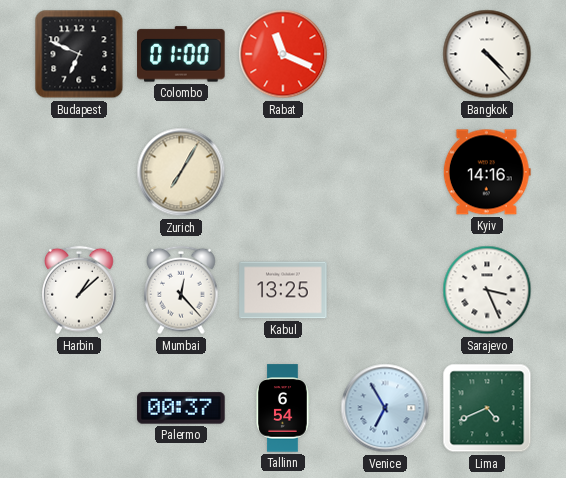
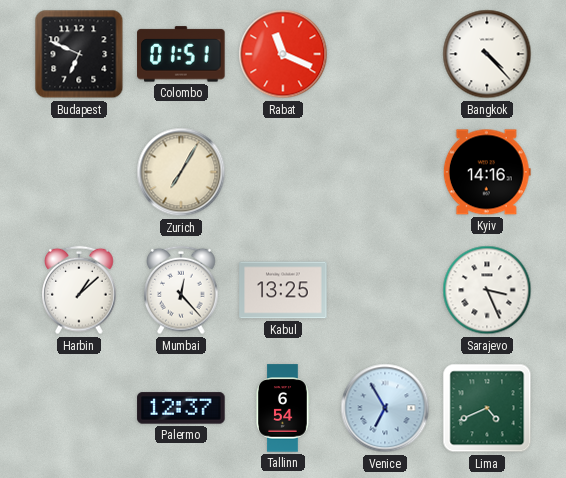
Colombo: 01:00 -> 01:51
Palermo: 00:37 -> 12:37
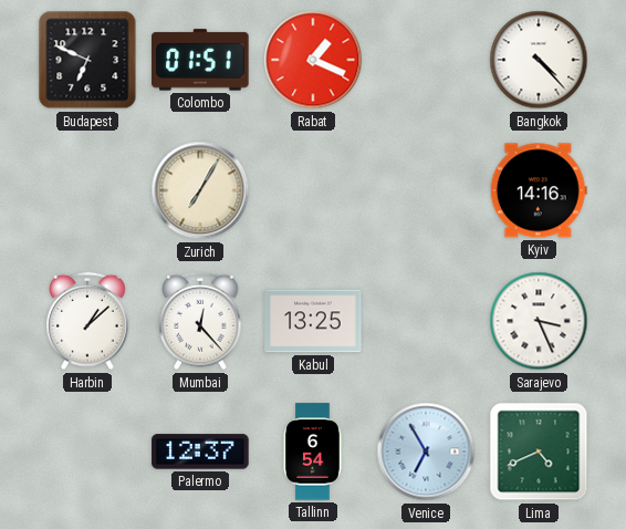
Rabat: 11:19 -> 1:19
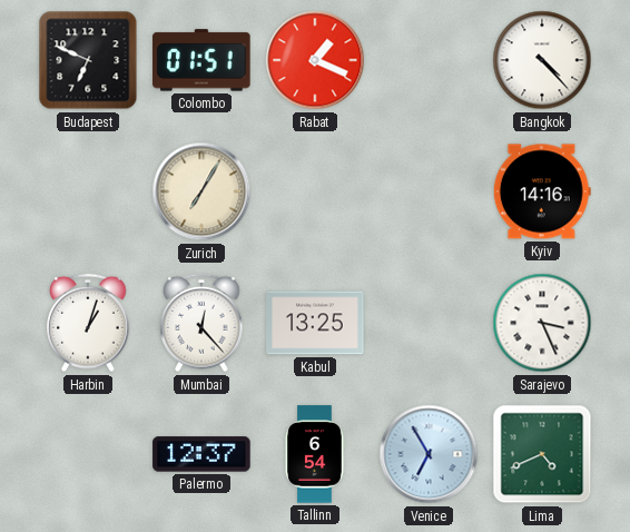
Harbin: 1:08 -> 1:03
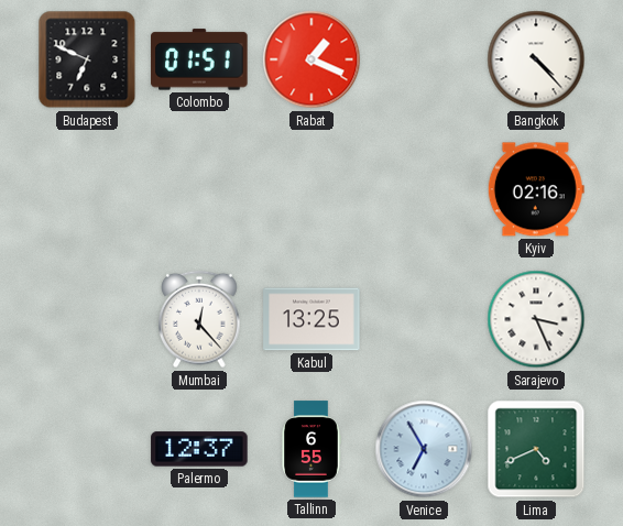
Zurich: 7:05 -> none
Kyiv: 14:16 -> 02:16
Harbin: 1:03 -> none
Tallinn: 6:54 -> 6:55
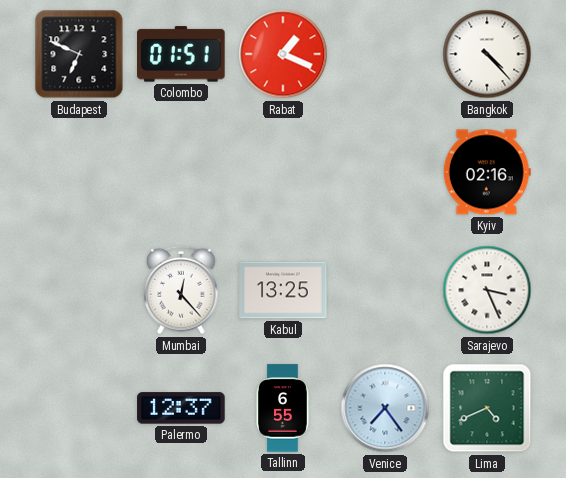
Venice: 6:55 -> 7:24
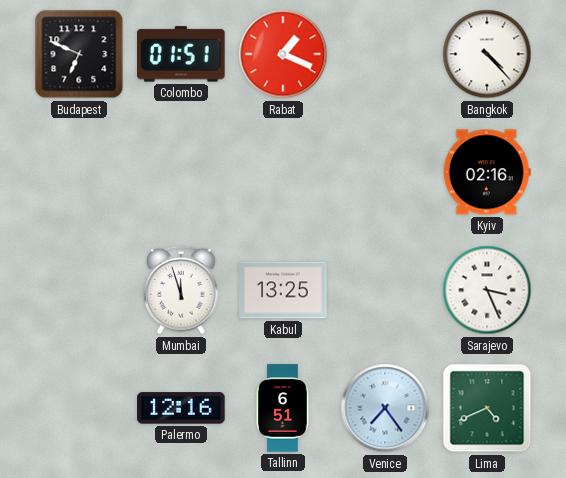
Mumbai: 12:23 -> 11:57
Palermo: 12:37 -> 12:16
Tallinn: 6:55 -> 6:51
